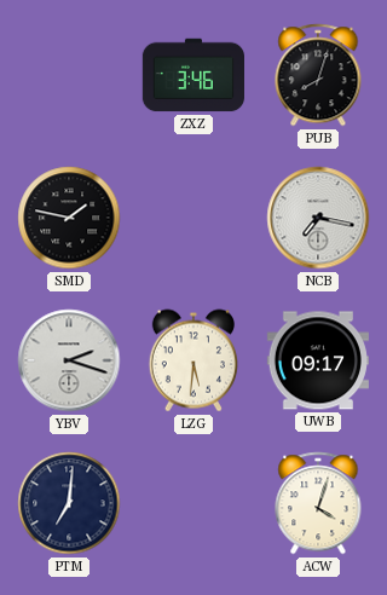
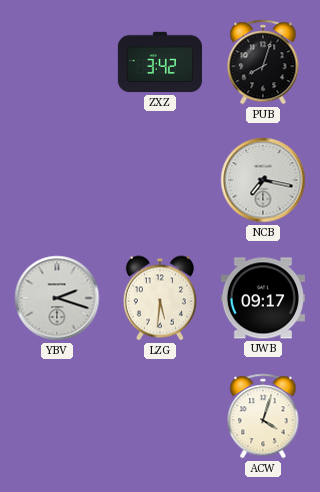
ZXZ: 3:46 -> 3:42
SMD: 1:47 -> none
PTM: 7:01 -> none
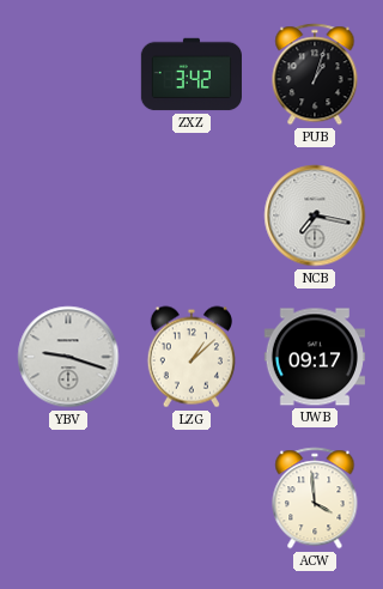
PUB: 8:03 -> 1:03
YBV: 2:18 -> 9:18
LZG: 5:31 -> 1:08
ACW: 4:03 -> 3:59
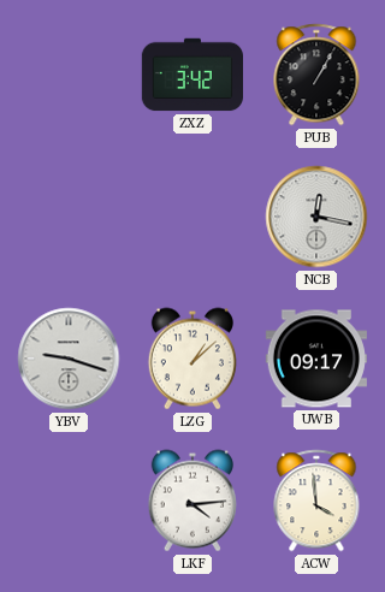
PUB: 1:03 -> 1:05
NCB: 7:17 -> 12:17
LKF: none -> 4:14
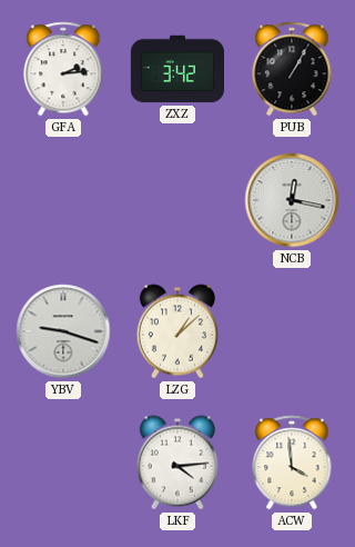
GFA: none -> 2:14
UWB: 09:17 -> none
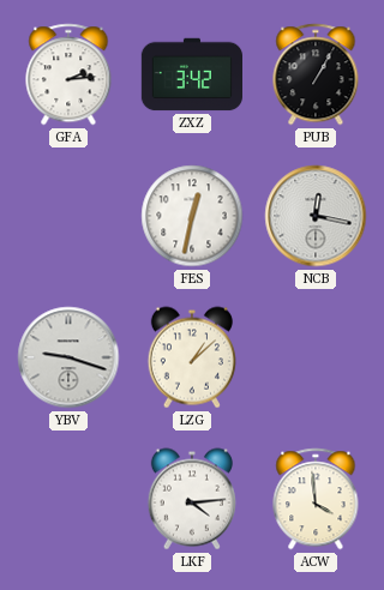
FES: none -> 12:32
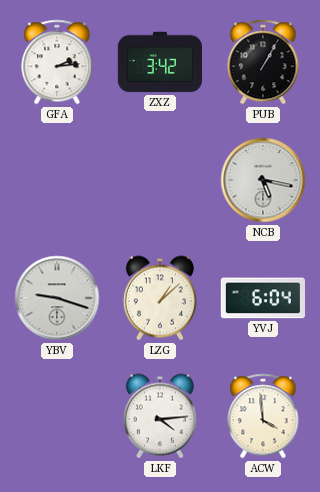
FES: 12:32 -> none
NCB: 12:17 -> 5:17
YVJ: none -> 6:04
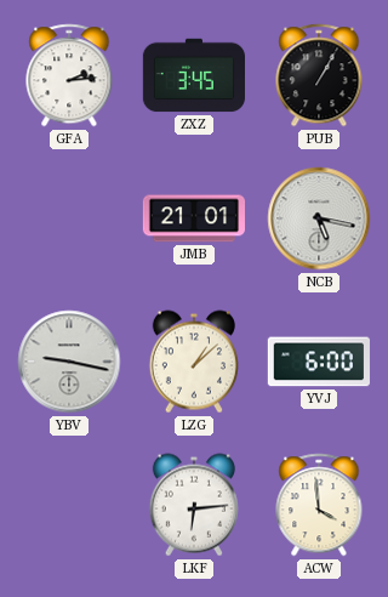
ZXZ: 3:42 -> 3:45
JMB: none -> 21:01
YBV: 9:18 -> 9:17
YVJ: 6:04 -> 6:00
LKF: 4:14 -> 6:14
